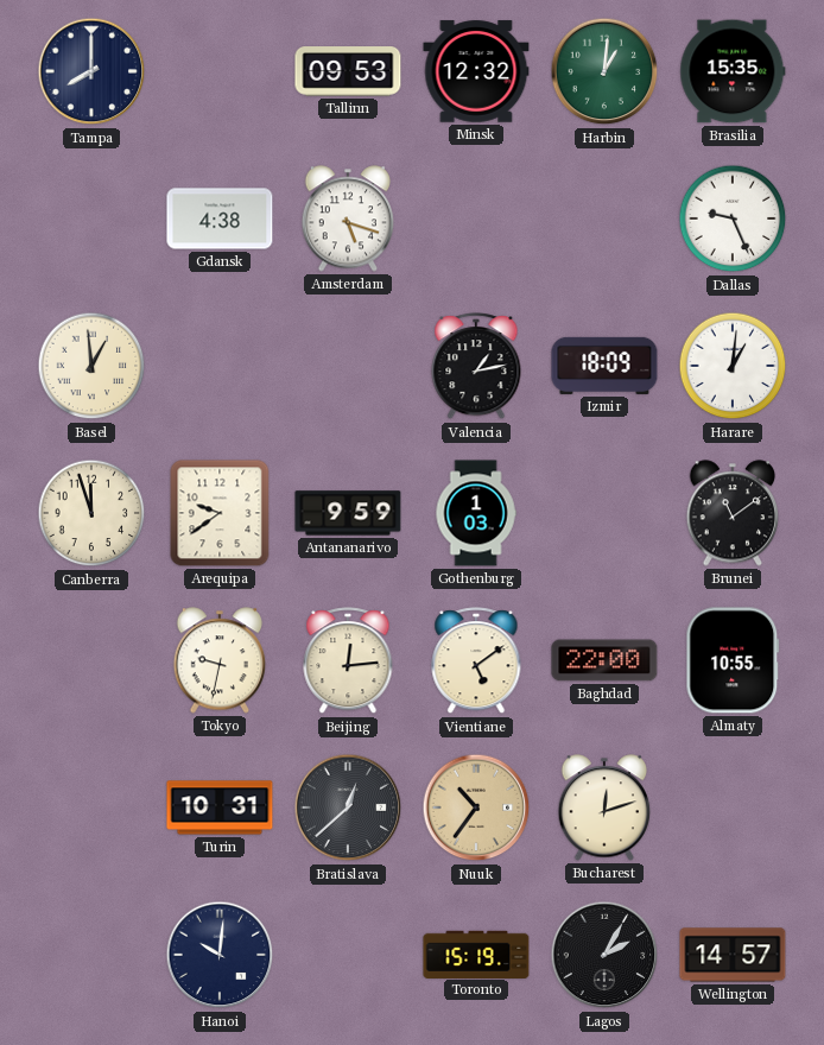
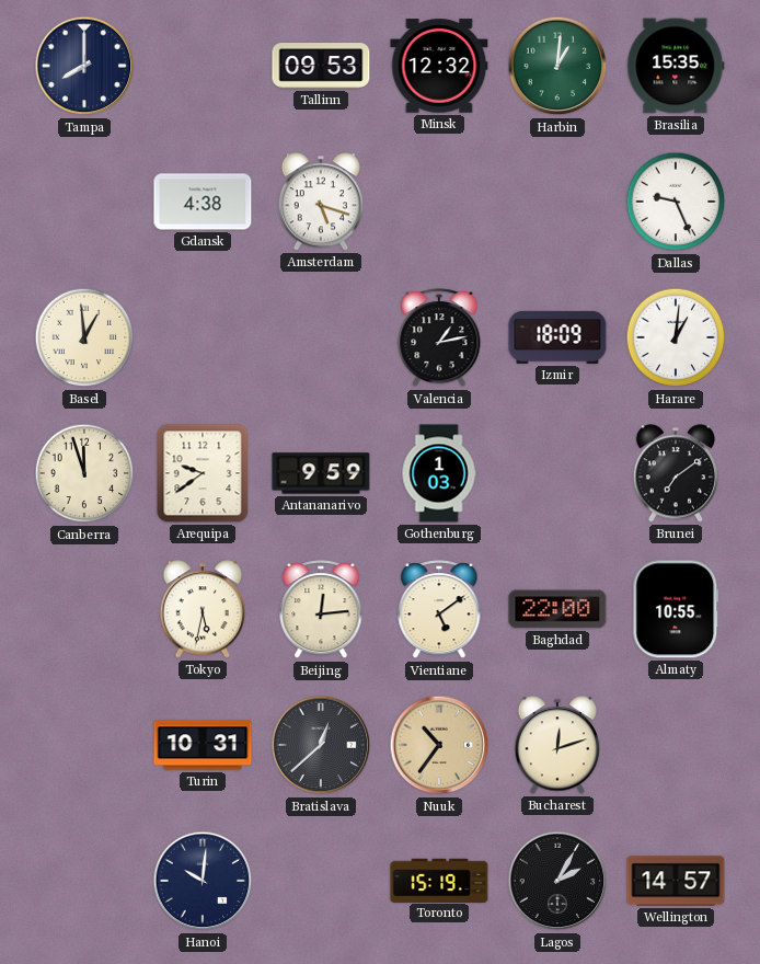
Brunei: 11:09 -> 7:09
Tokyo: 9:32 -> 5:32
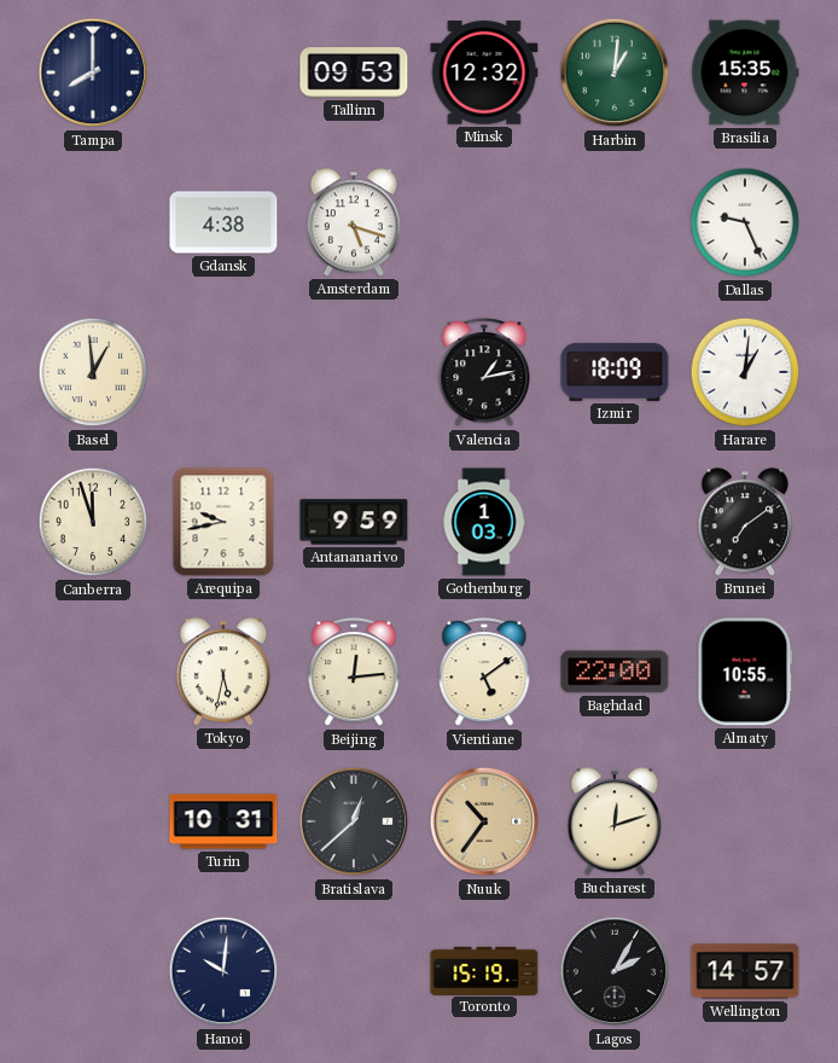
Arequipa: 9:39 -> 9:43
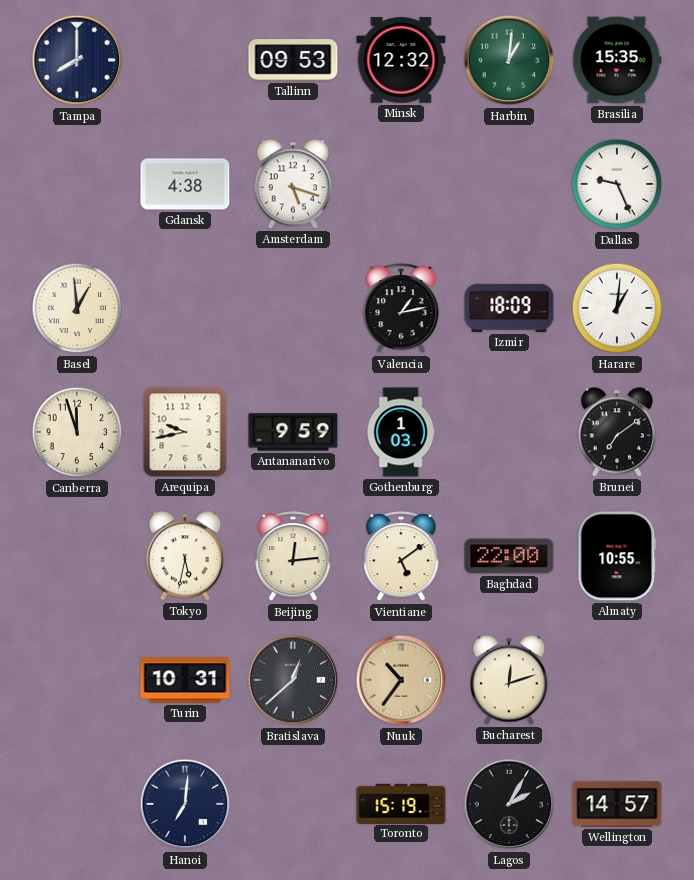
Hanoi: 10:01 -> 7:01
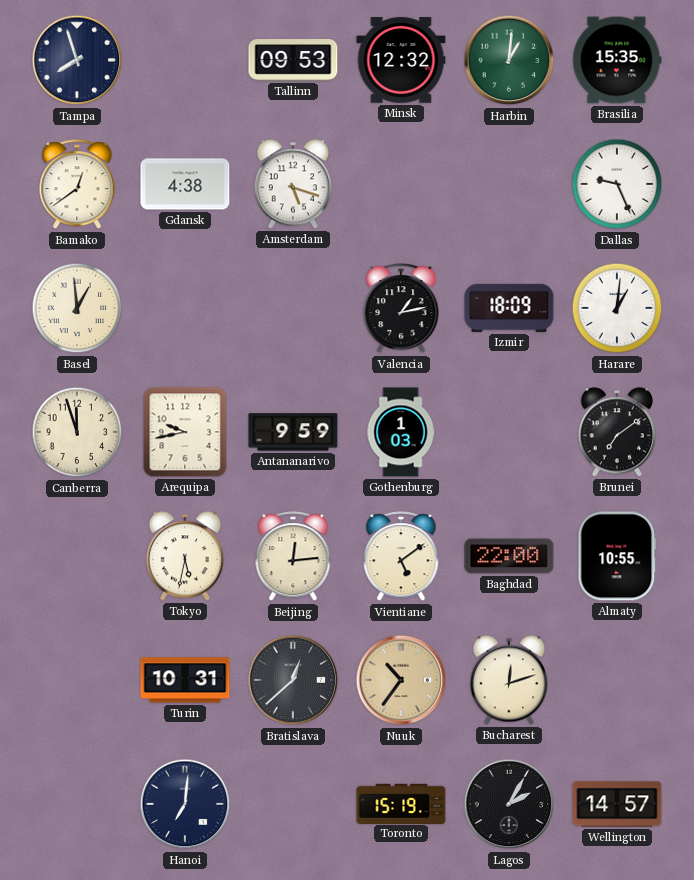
Tampa: 8:00 -> 7:57
Bamako: none -> 12:39
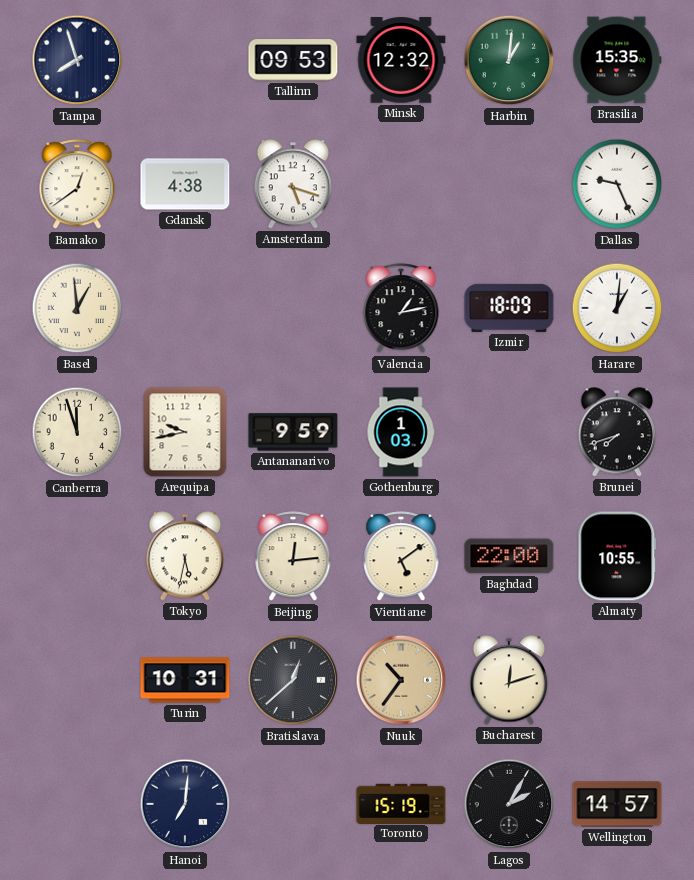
Brunei: 7:09 -> 7:42
